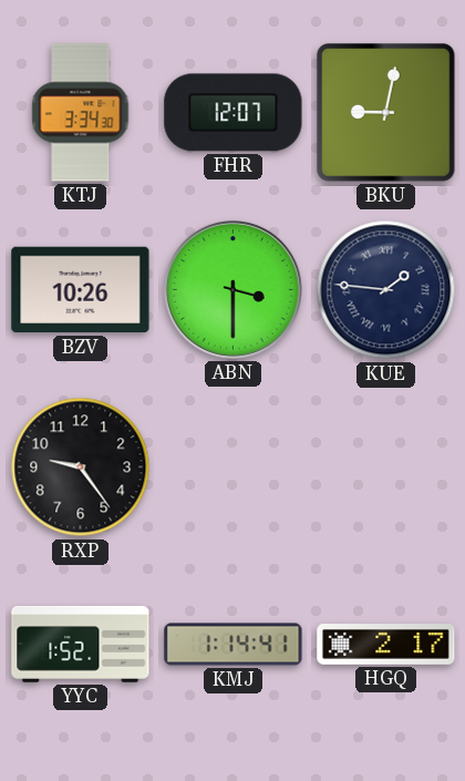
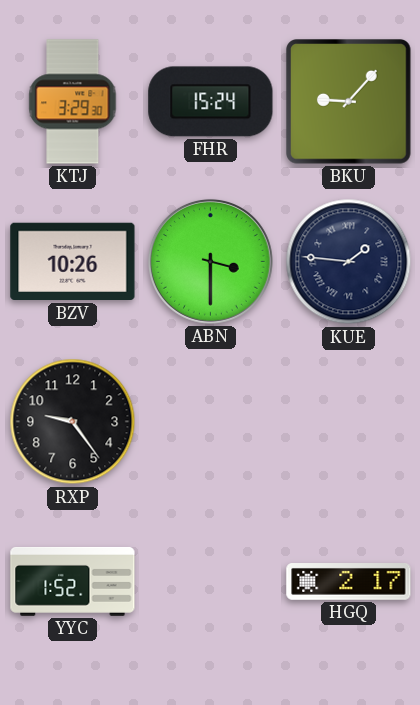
KTJ: 3:34 -> 3:29
FHR: 12:07 -> 15:24
BKU: 9:02 -> 9:07
KMJ: 1:14 -> none
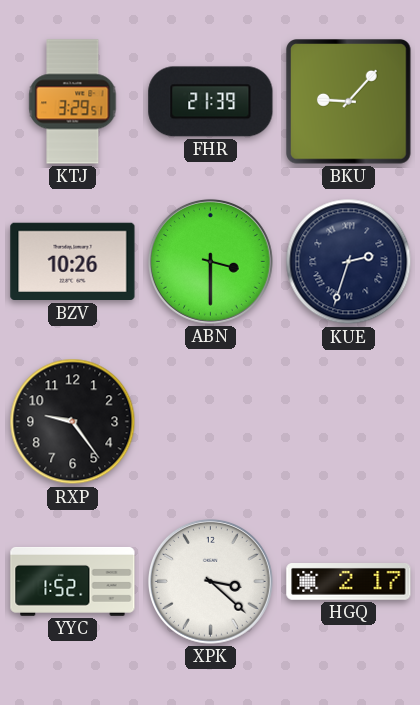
KTJ: 3:29:30 -> 3:29:51
FHR: 15:24 -> 21:39
KUE: 1:46 -> 2:33
XPK: none -> 3:22
